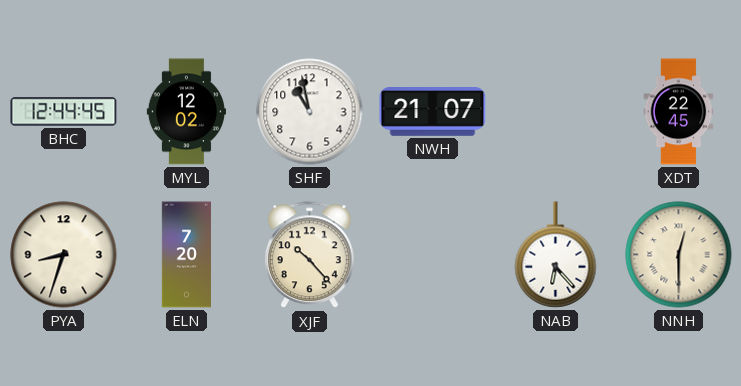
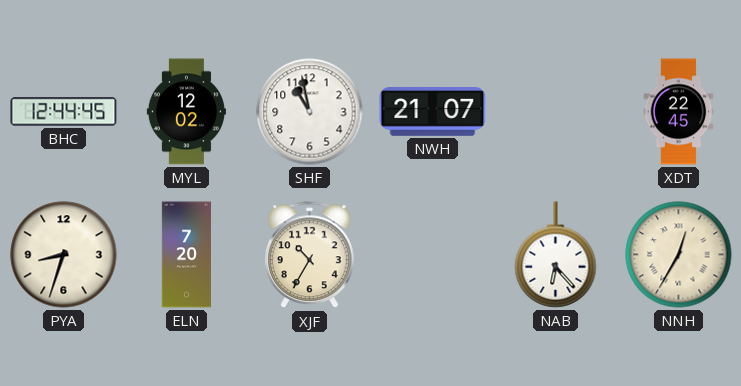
XJF: 10:23 -> 10:35
NNH: 12:30 -> 12:35
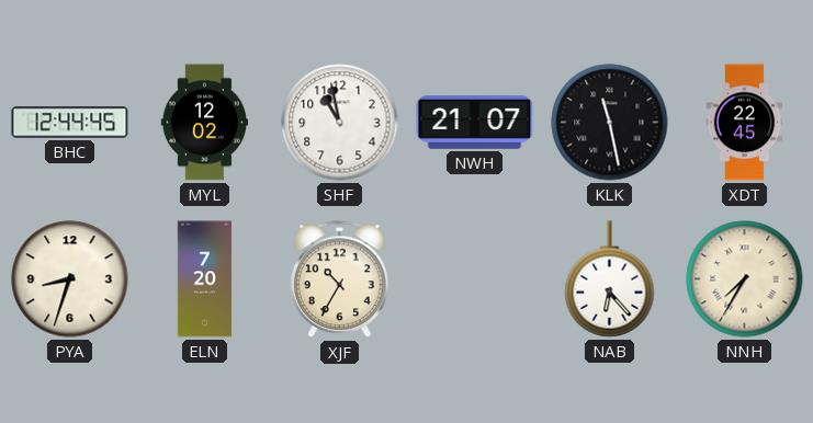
KLK: none -> 11:28
NNH: 12:35 -> 7:35
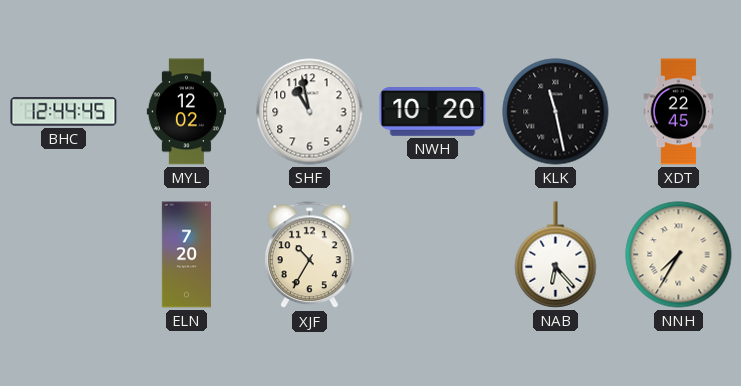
NWH: 21:07 -> 10:20
PYA: 8:33 -> none
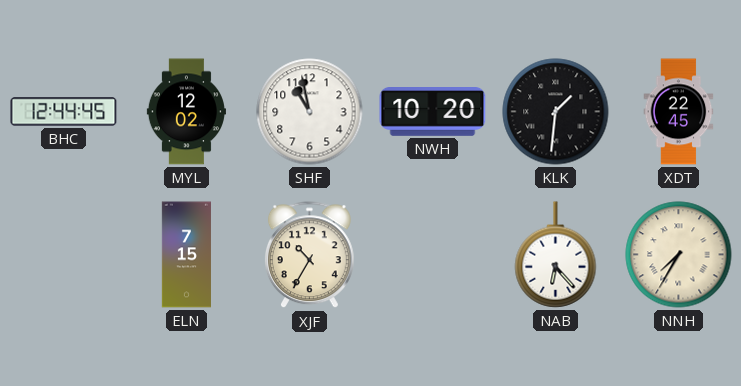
KLK: 11:28 -> 1:31
ELN: 7:20 -> 7:15
